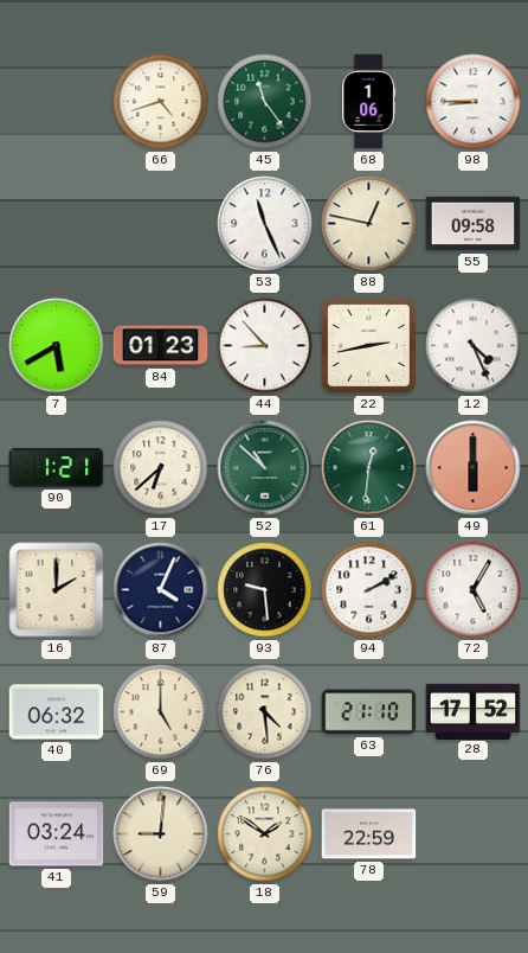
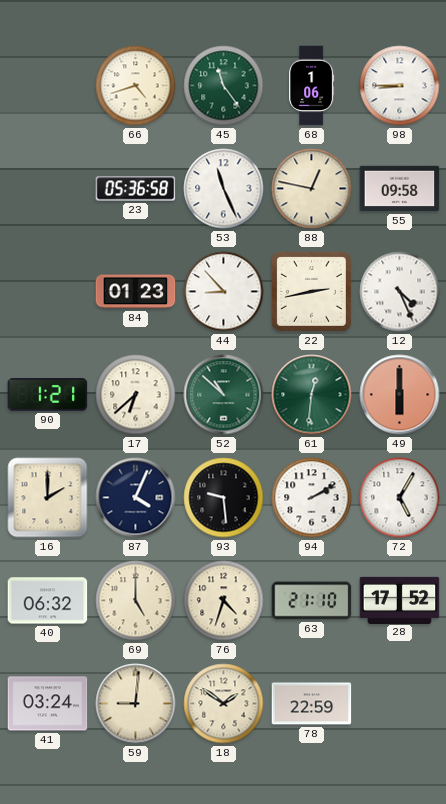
23: none -> 05:36
7: 5:40 -> none
76: 4:29 -> 4:33
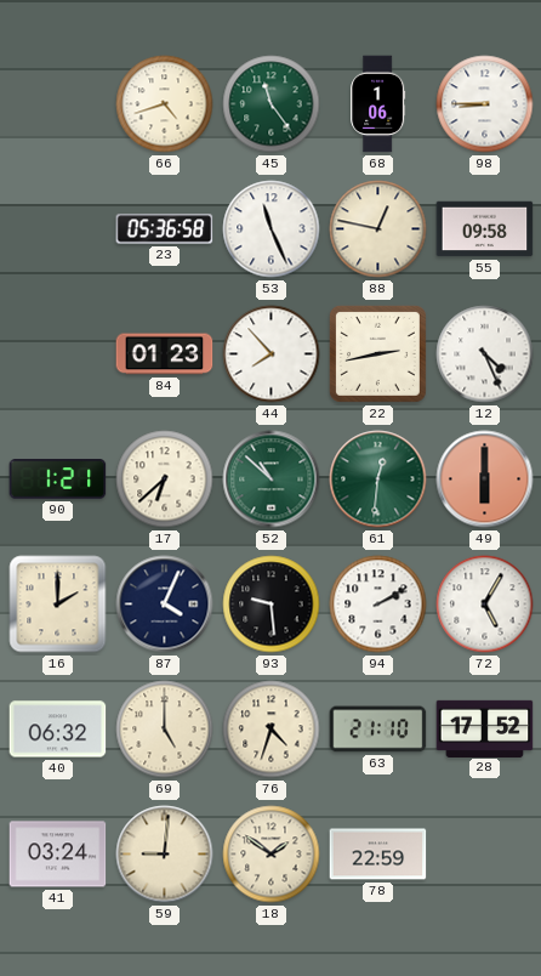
44: 8:53 -> 7:53
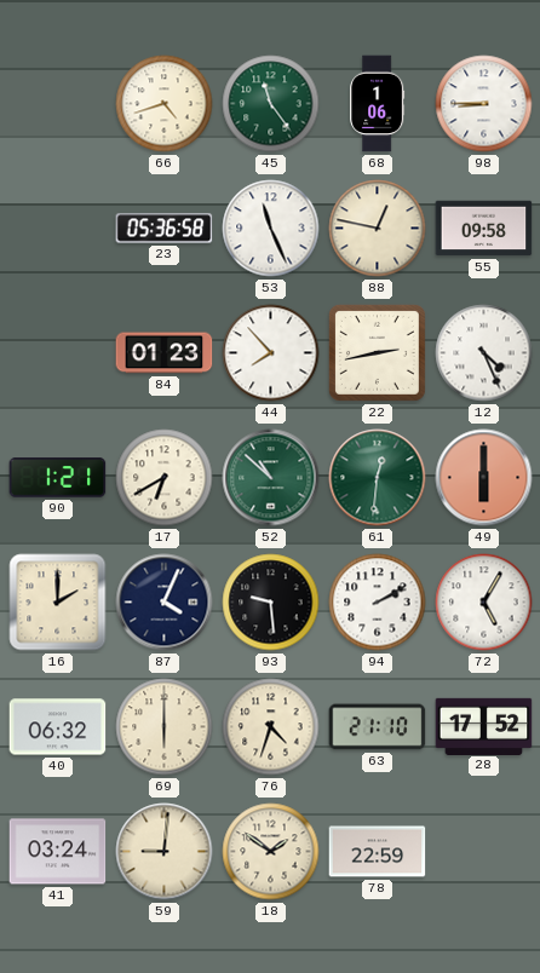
17: 6:38 -> 6:40
69: 5:00 -> 6:00
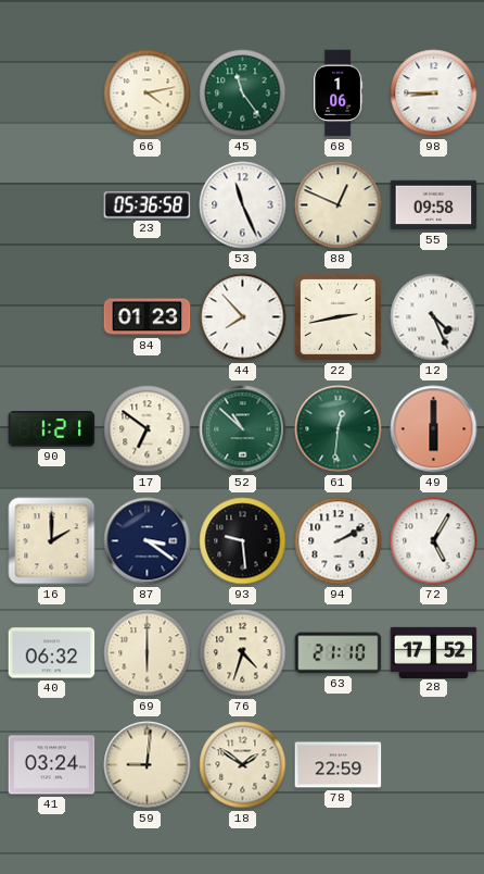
66: 4:42 -> 4:13
88: 12:47 -> 12:49
17: 6:40 -> 6:51
87: 4:04 -> 3:21
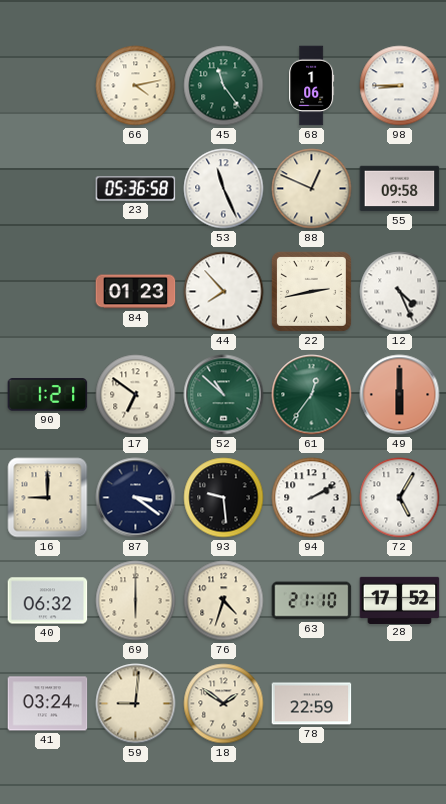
61: 12:31 -> 12:36
16: 2:00 -> 9:00
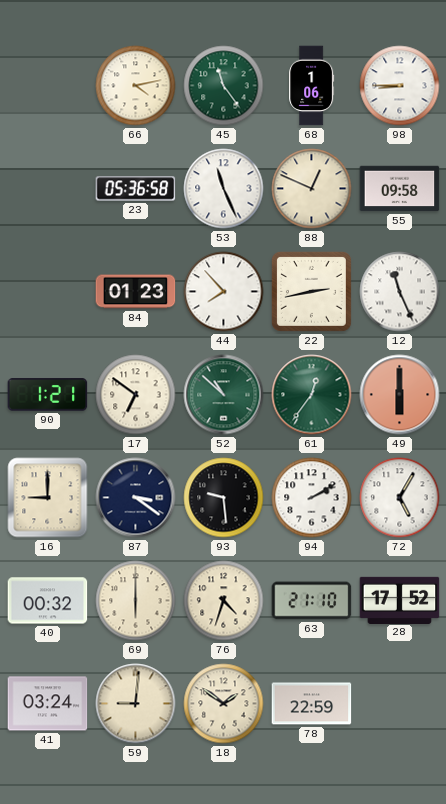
12: 4:26 -> 11:26
40: 06:32 -> 00:32
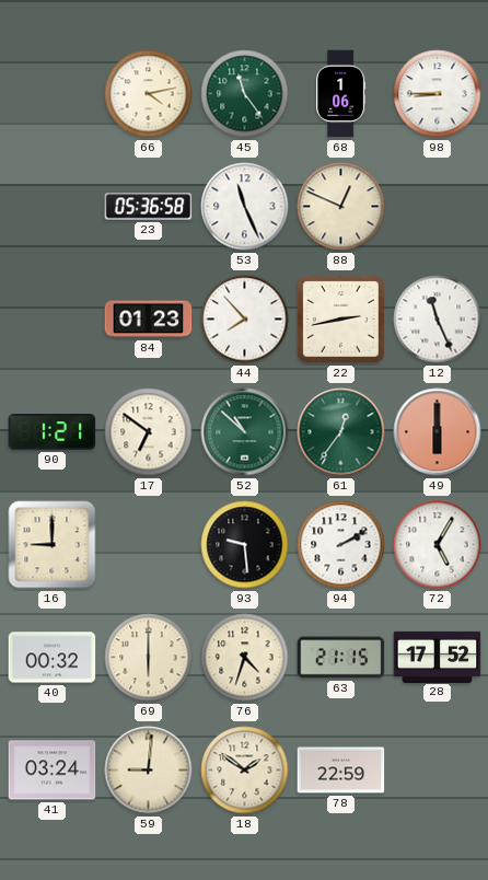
55: 09:58 -> none
87: 3:21 -> none
63: 21:10 -> 21:15
